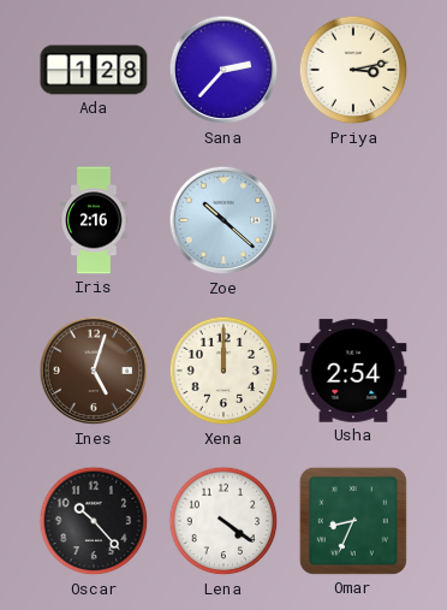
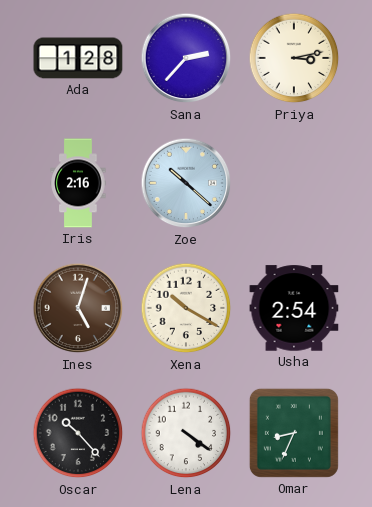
Xena: 12:00 -> 10:20
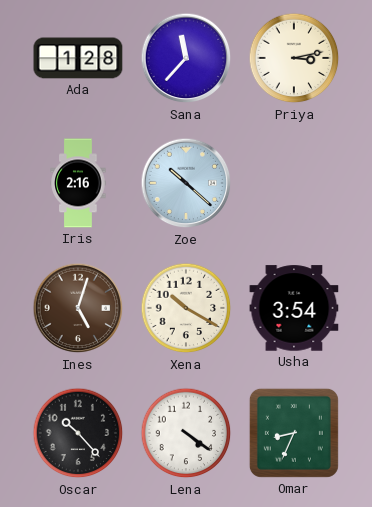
Sana: 2:37 -> 11:37
Usha: 2:54 -> 3:54
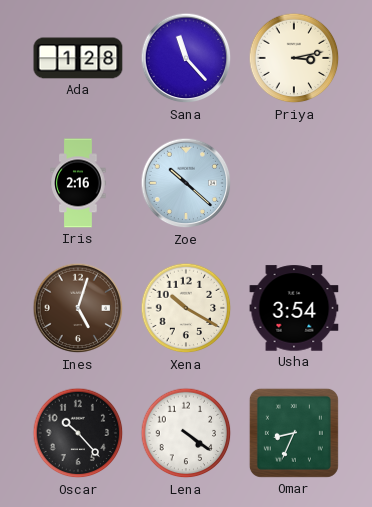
Sana: 11:37 -> 11:23
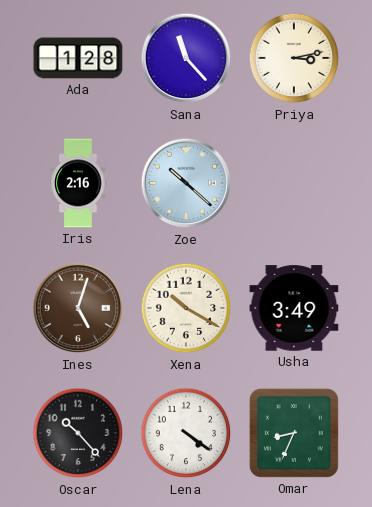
Usha: 3:54 -> 3:49
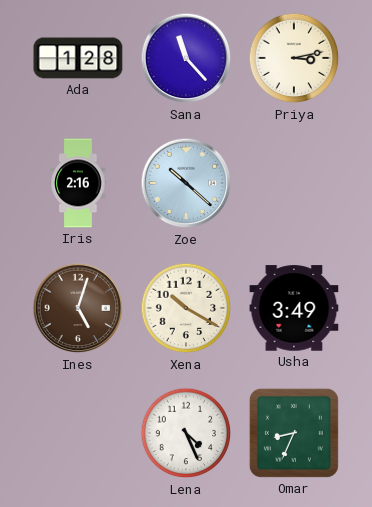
Oscar: 10:23 -> none
Lena: 4:21 -> 4:26
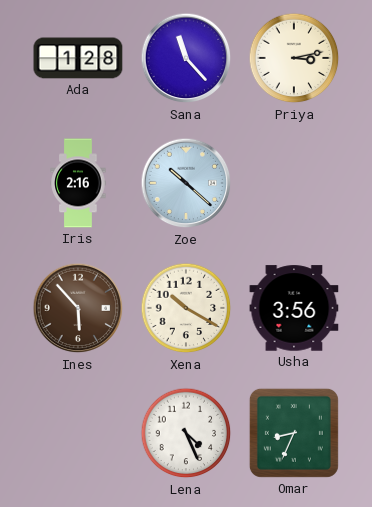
Ines: 5:03 -> 5:53
Usha: 3:49 -> 3:56
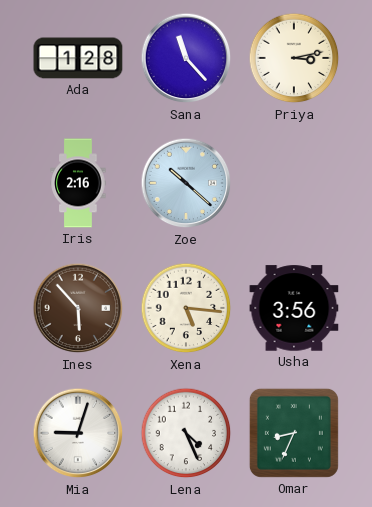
Xena: 10:20 -> 5:16
Mia: none -> 9:03
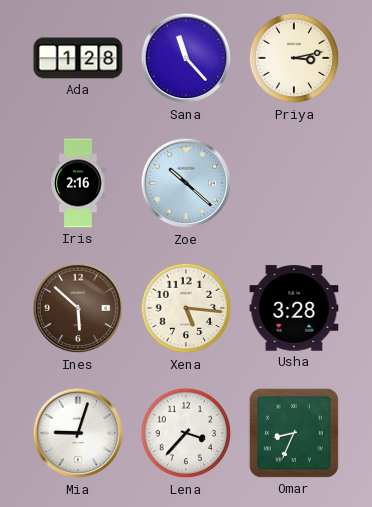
Ines: 5:53 -> 5:52
Usha: 3:56 -> 3:28
Lena: 4:26 -> 3:37
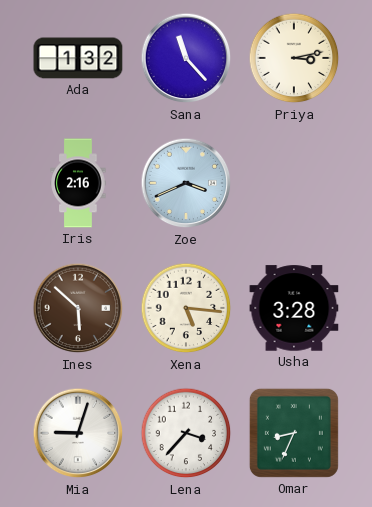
Ada: 1:28 -> 1:32
Zoe: 10:22 -> 3:41
